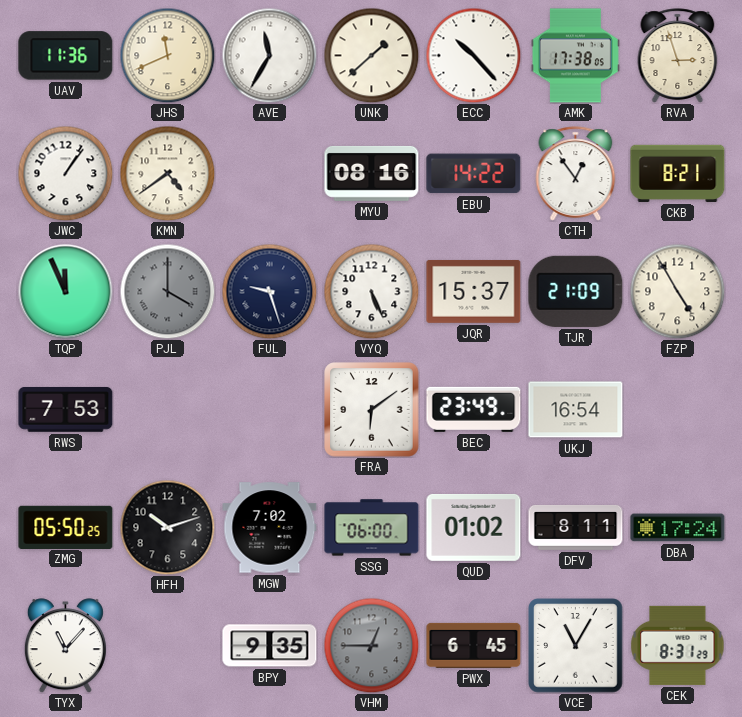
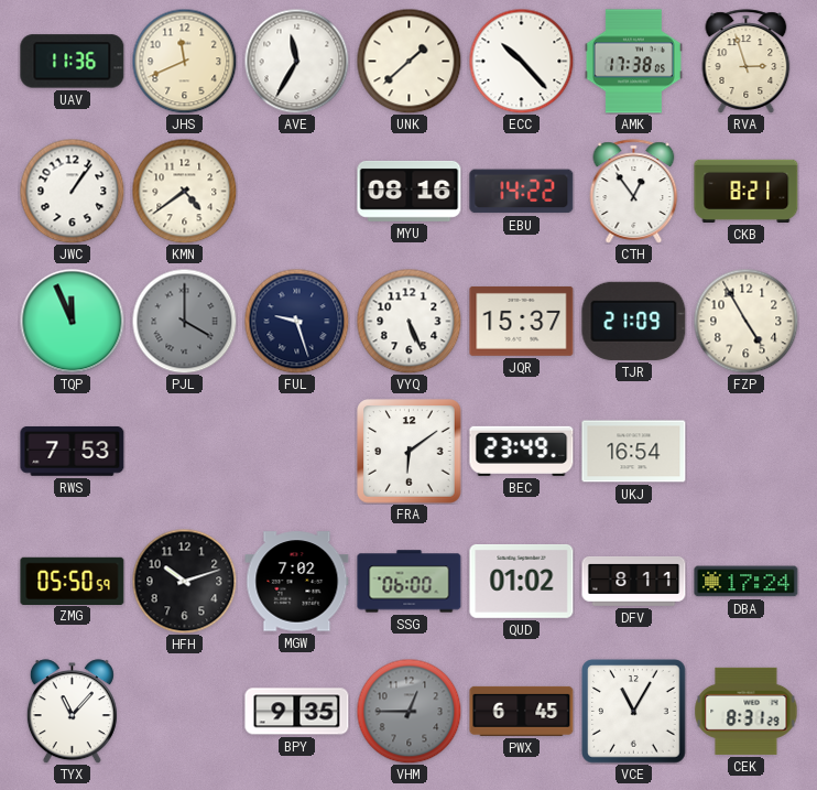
ZMG: 05:50:25 -> 05:50:59
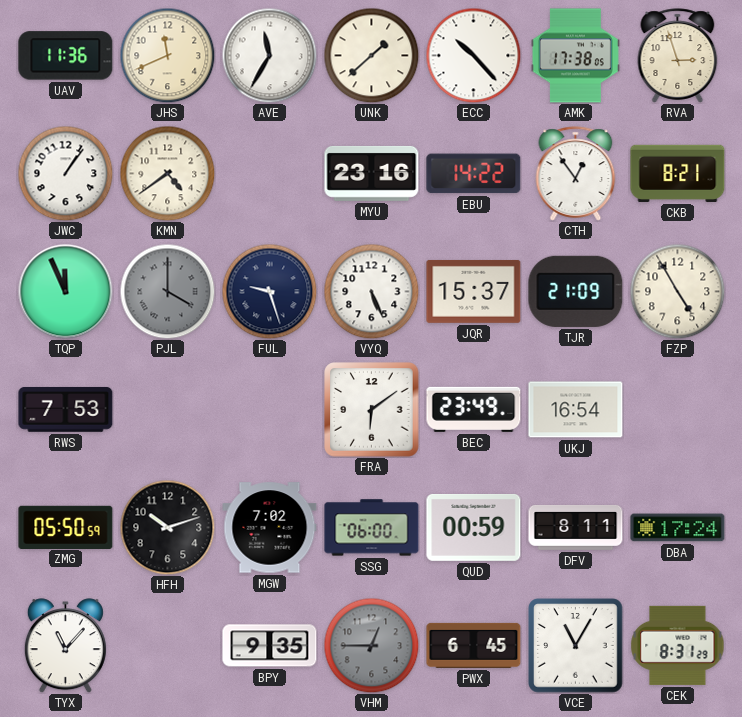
MYU: 08:16 -> 23:16
QUD: 01:02 -> 00:59
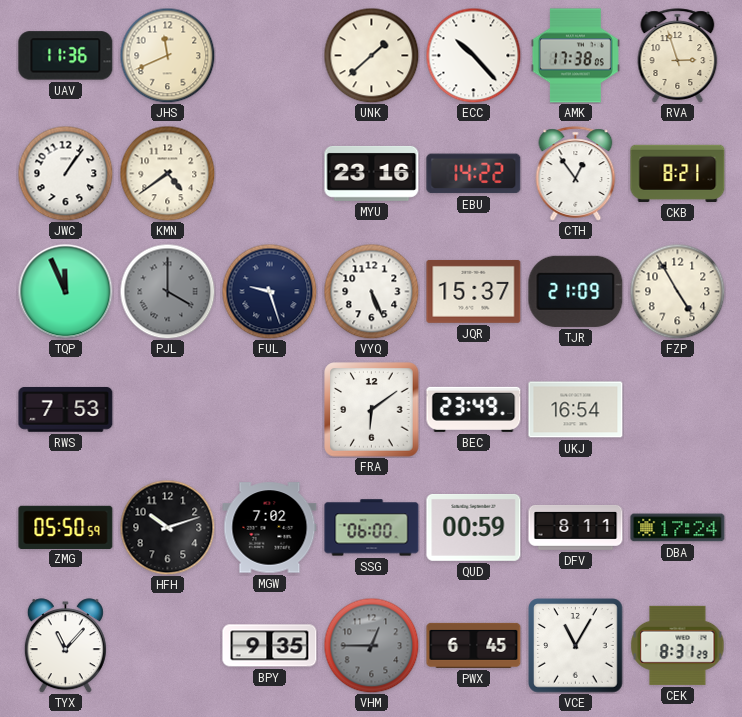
AVE: 11:35 -> none
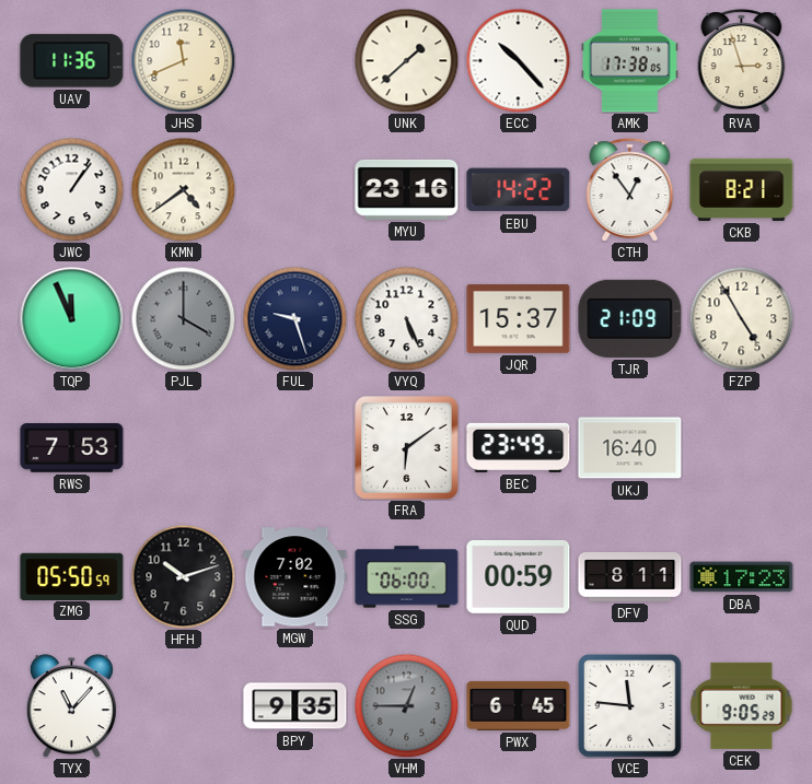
UKJ: 16:54 -> 16:40
DBA: 17:24 -> 17:23
VCE: 11:05 -> 11:46
CEK: 8:31 -> 9:05
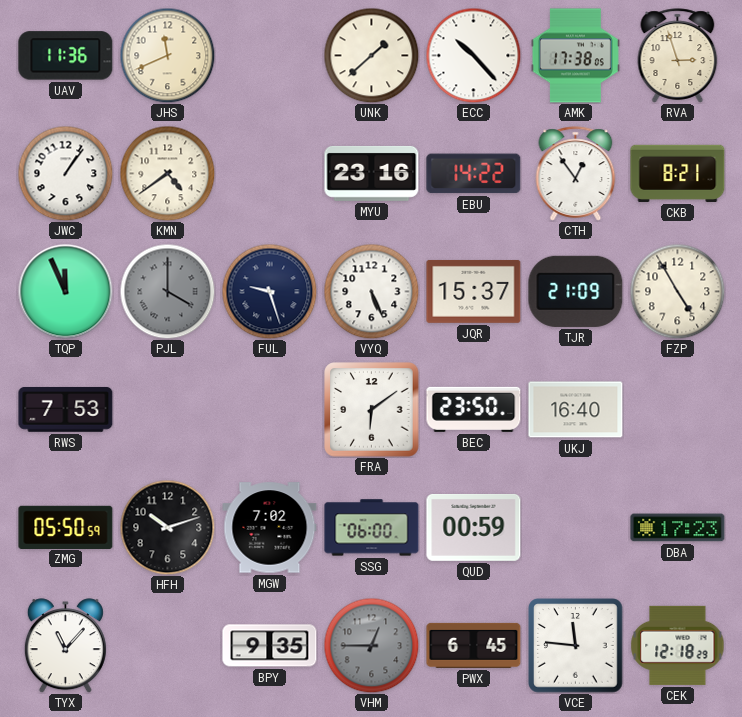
BEC: 23:49 -> 23:50
DFV: 8:11 -> none
CEK: 9:05 -> 12:18
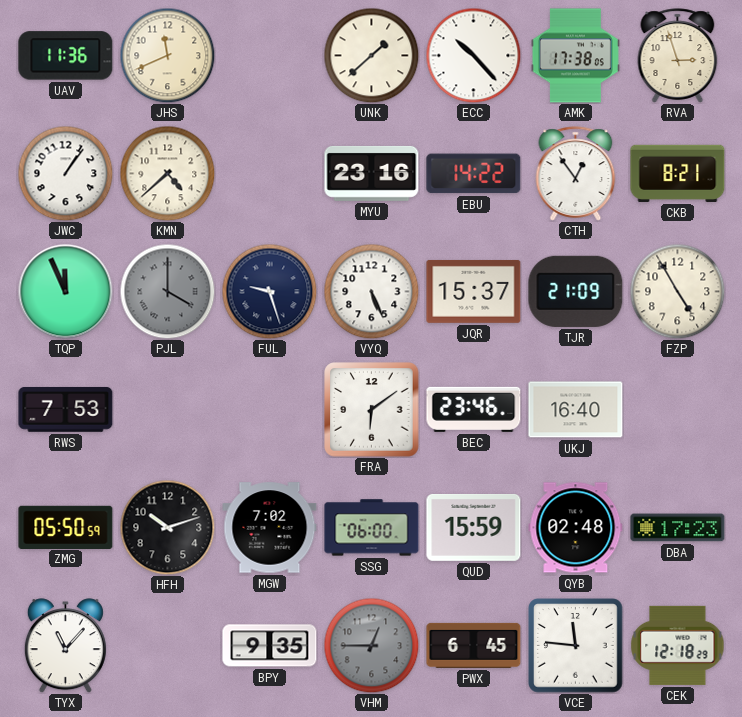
KMN: 4:39 -> 4:38
BEC: 23:50 -> 23:46
QUD: 00:59 -> 15:59
QYB: none -> 02:48
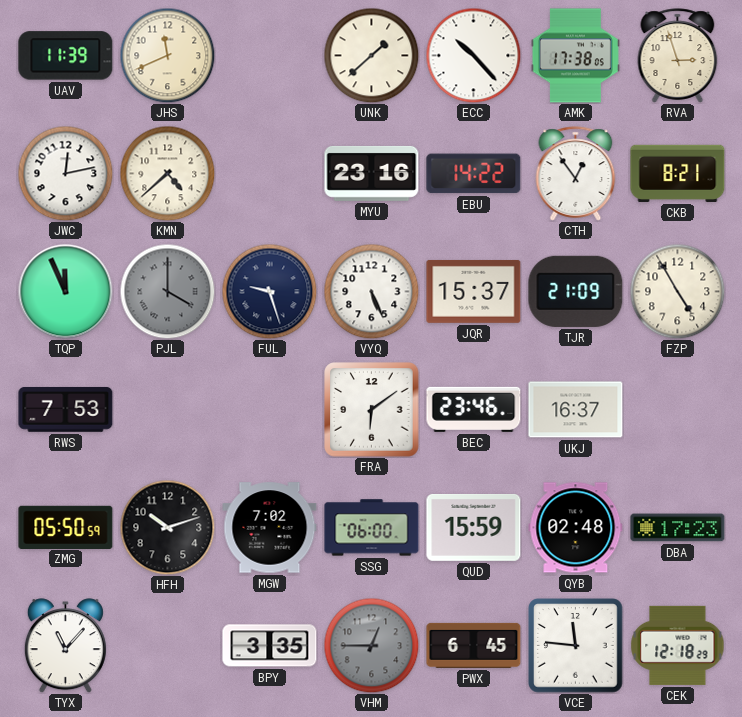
UAV: 11:36 -> 11:39
JWC: 1:06 -> 12:13
UKJ: 16:40 -> 16:37
BPY: 9:35 -> 3:35
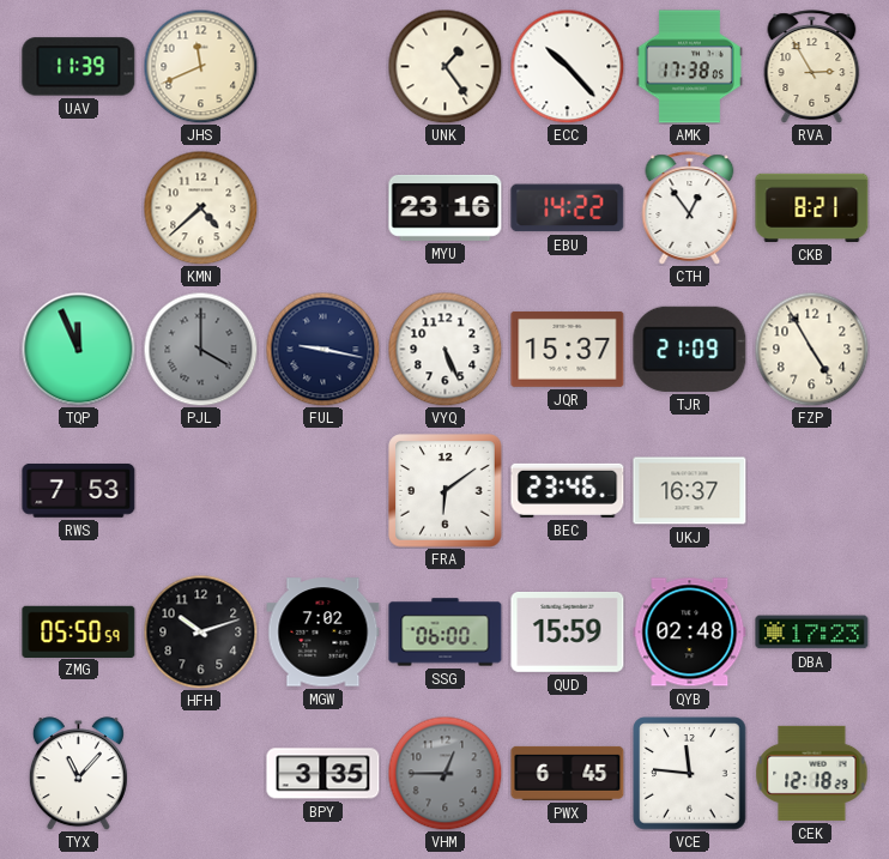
UNK: 1:38 -> 1:24
RVA: 2:57 -> 2:55
JWC: 12:13 -> none
FUL: 9:27 -> 9:17
